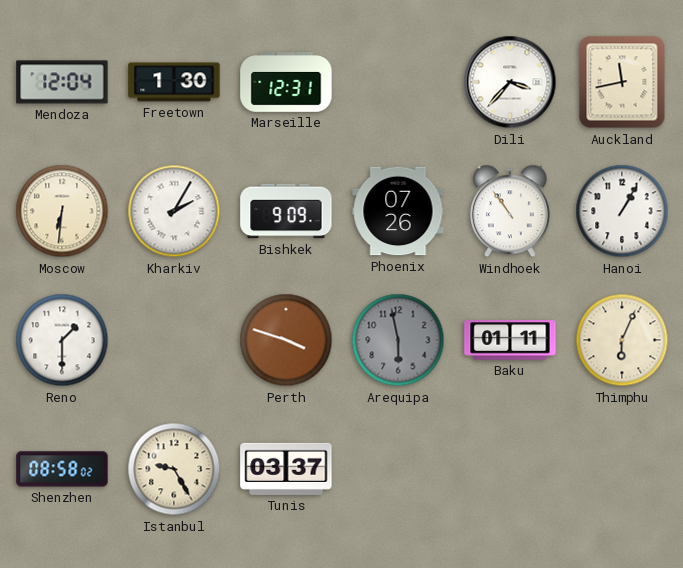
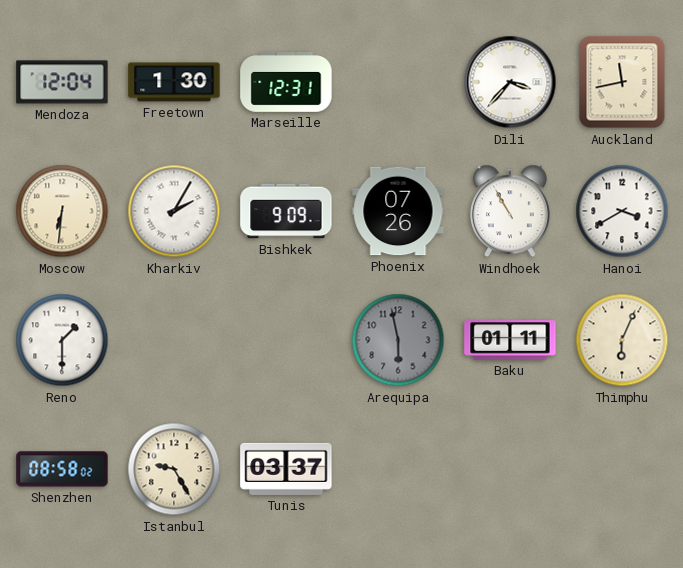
Windhoek: 10:54 -> 10:55
Hanoi: 1:05 -> 3:40
Perth: 3:48 -> none
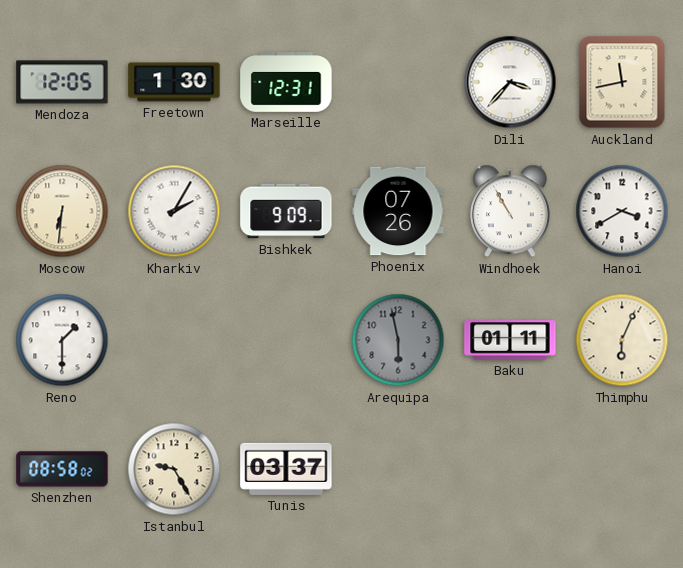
Mendoza: 12:04 -> 12:05
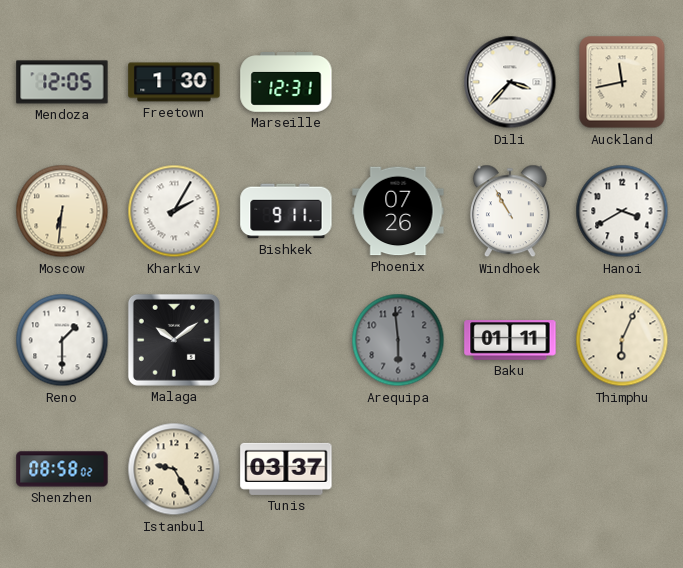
Bishkek: 9:09 -> 9:11
Malaga: none -> 10:09
Arequipa: 5:58 -> 5:59
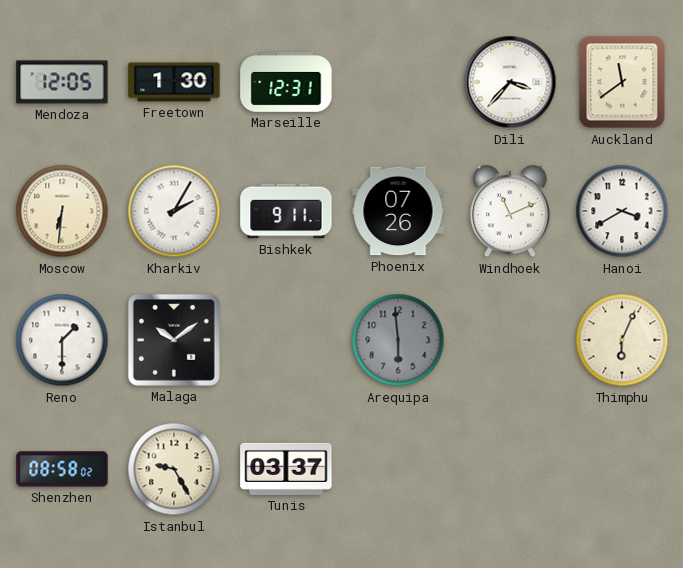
Auckland: 11:43 -> 11:39
Windhoek: 10:55 -> 11:11
Baku: 01:11 -> none
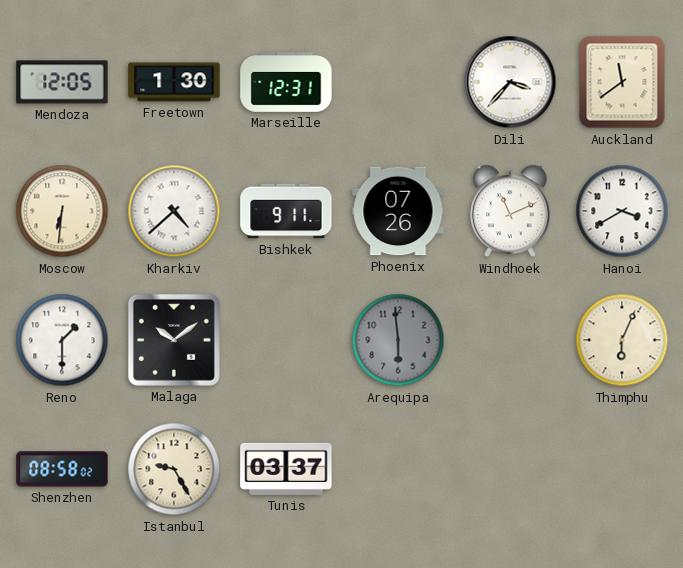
Kharkiv: 2:05 -> 4:38
